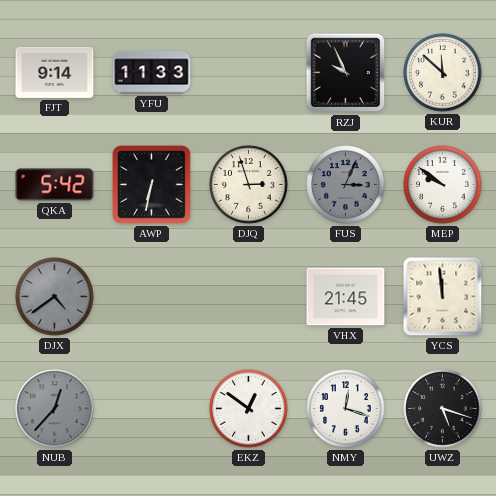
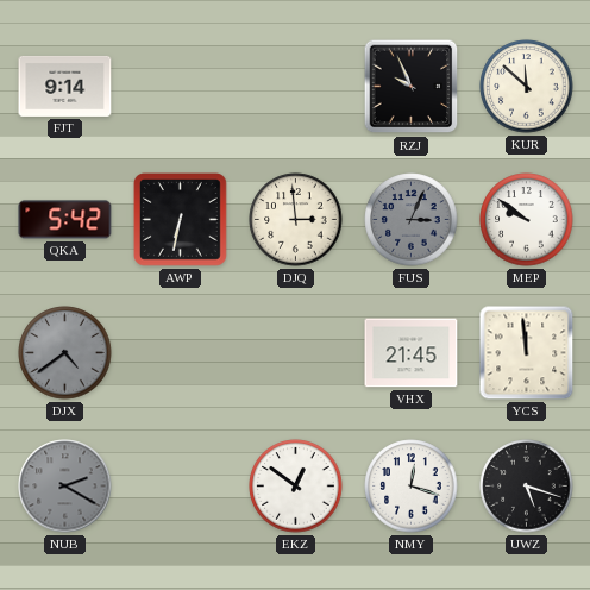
YFU: 11:33 -> none
DJQ: 2:57 -> 2:59
NUB: 12:37 -> 2:20
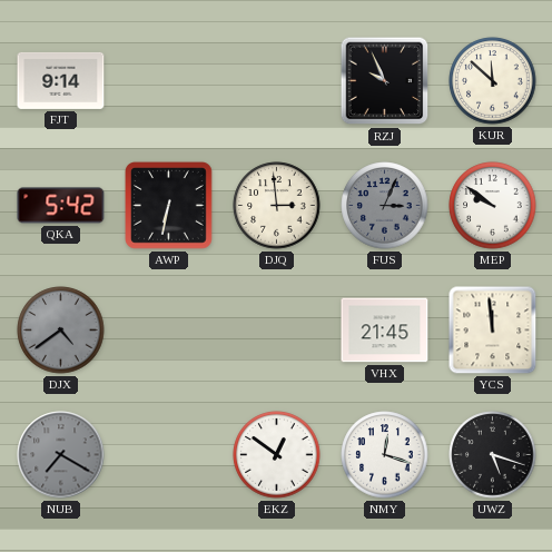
NUB: 2:20 -> 7:20
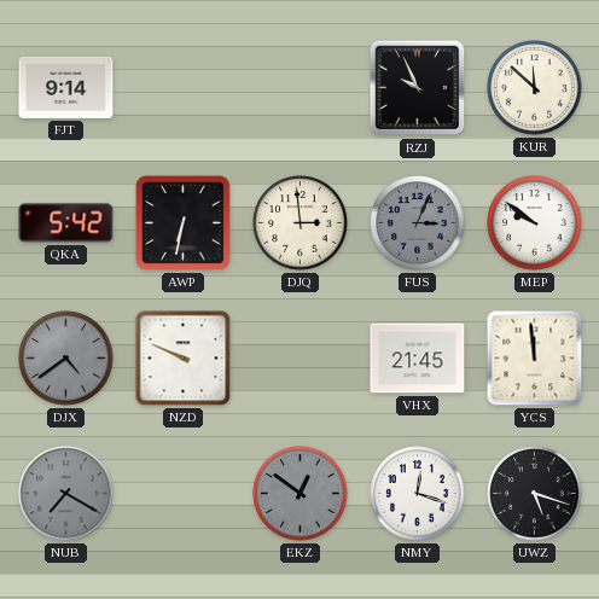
NZD: none -> 9:49
EKZ dial: white -> grey
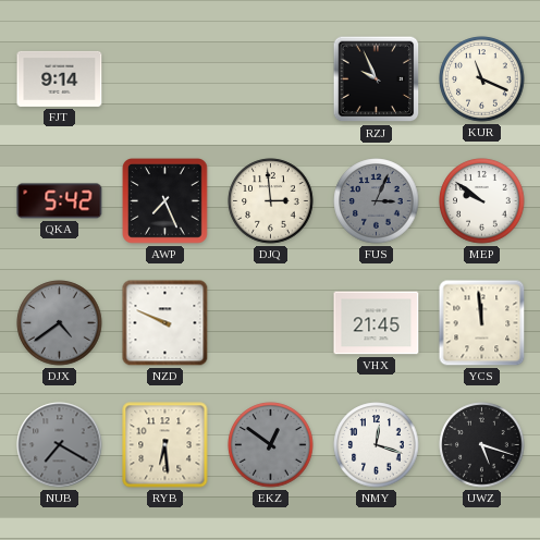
KUR: 11:52 -> 11:19
AWP: 6:32 -> 7:26
RYB: none -> 6:29
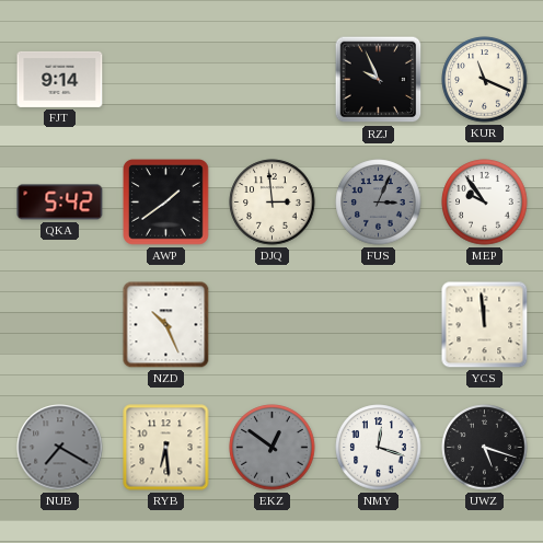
AWP: 7:26 -> 1:39
MEP: 9:51 -> 9:54
DJX: 4:39 -> none
NZD: 9:49 -> 10:26
VHX: 21:45 -> none
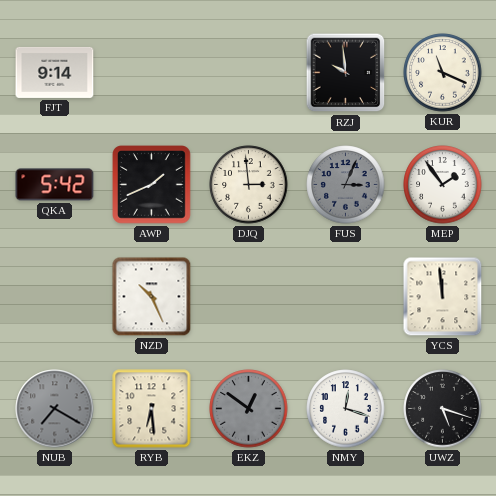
RZJ: 9:56 -> 9:59
AWP: 1:39 -> 1:41
MEP: 9:54 -> 1:54
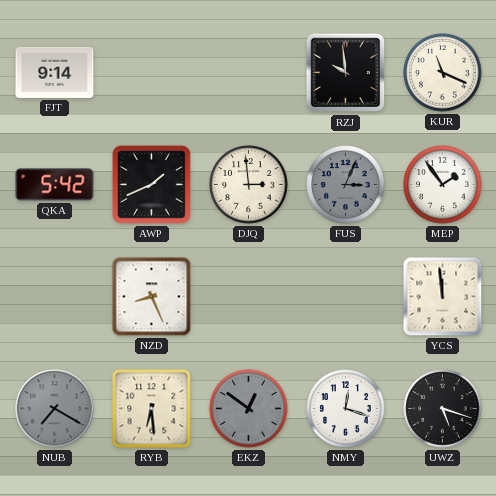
NZD: 10:26 -> 8:26
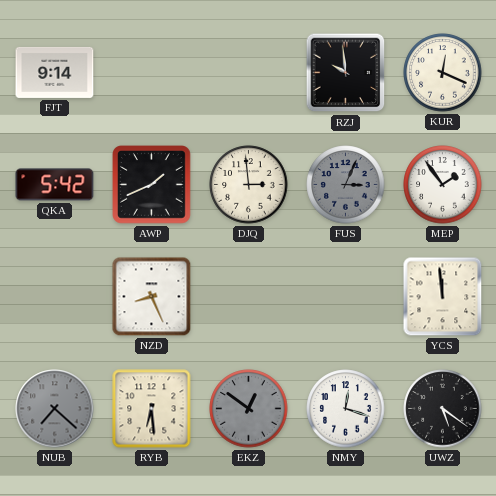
KUR: 11:19 -> 12:19
NUB: 7:20 -> 7:22
UWZ: 5:18 -> 5:21
